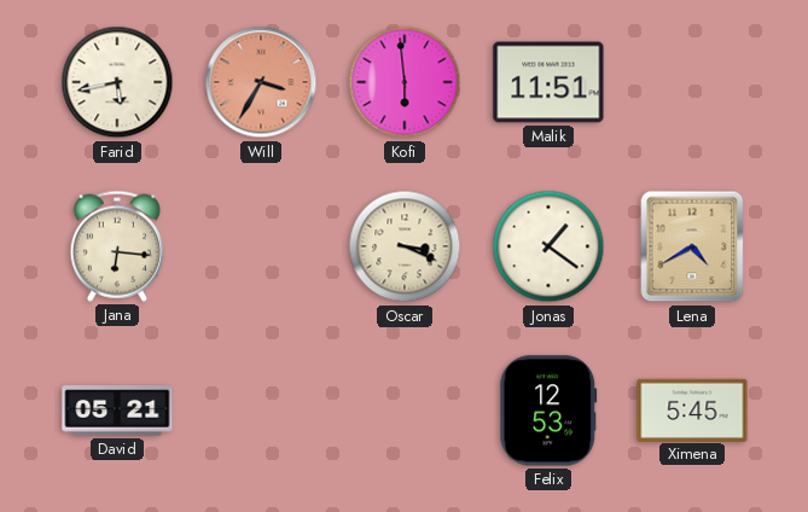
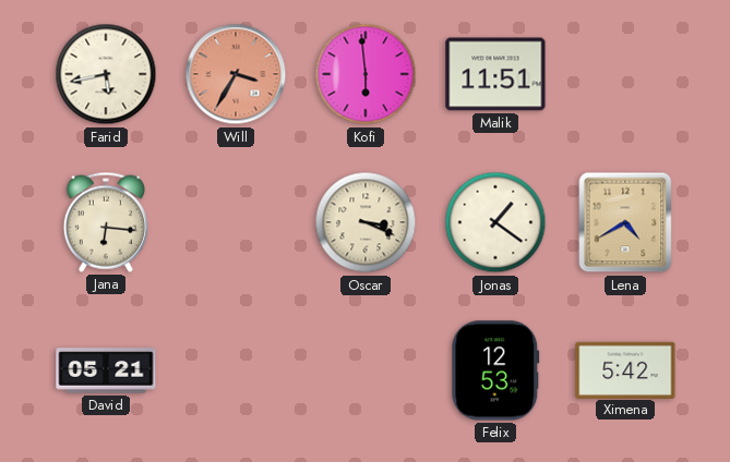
Ximena: 5:45 -> 5:42
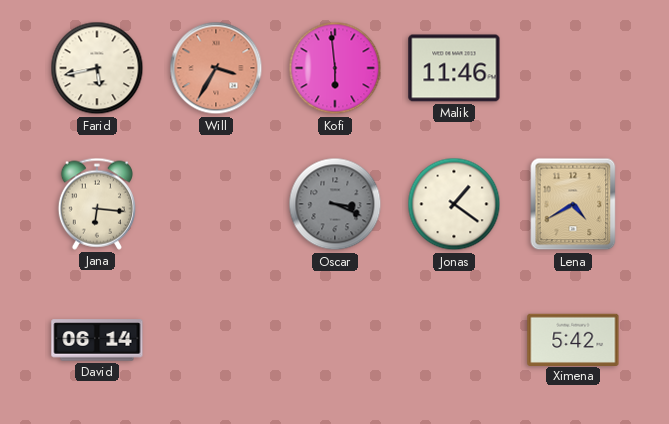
Malik: 11:51 -> 11:46
Oscar dial: cream -> grey
David: 05:21 -> 06:14
Felix: 12:53 -> none
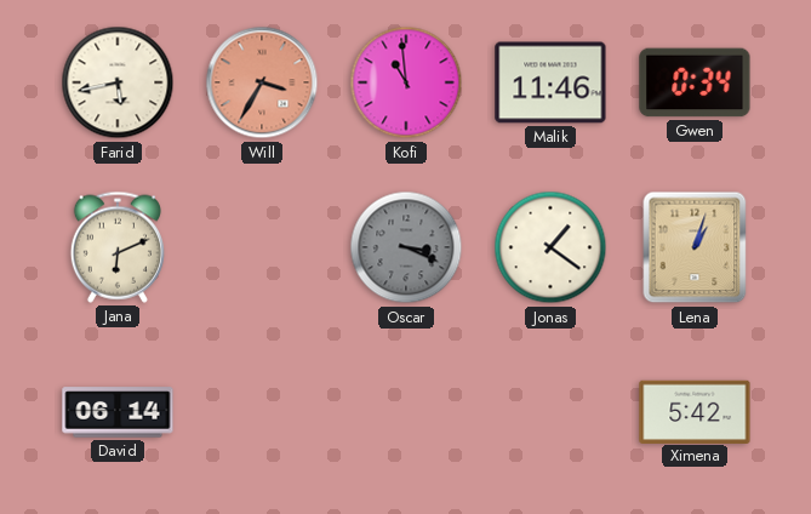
Kofi: 5:59 -> 10:59
Gwen: none -> 0:34
Jana: 6:16 -> 6:11
Lena: 4:40 -> 1:03
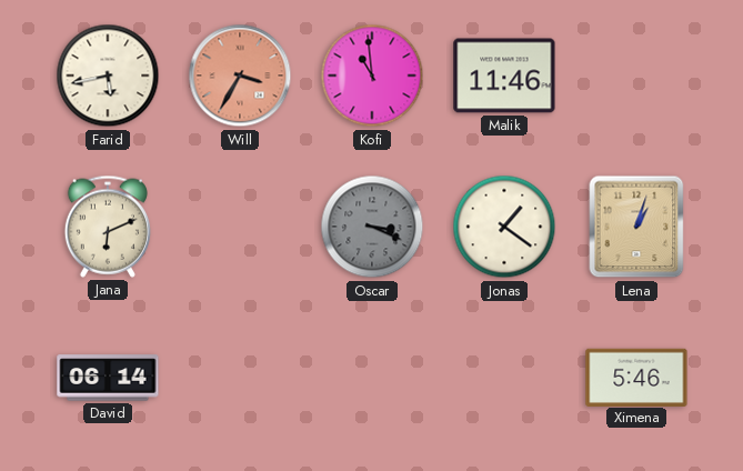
Gwen: 0:34 -> none
Ximena: 5:42 -> 5:46
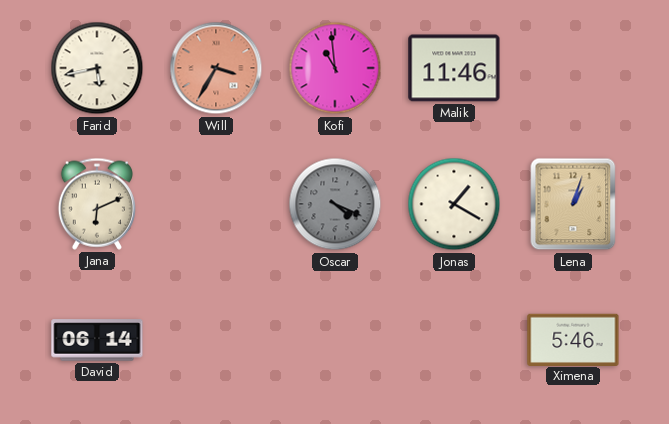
Oscar: 3:19 -> 4:19
Jonas: 1:21 -> 1:20
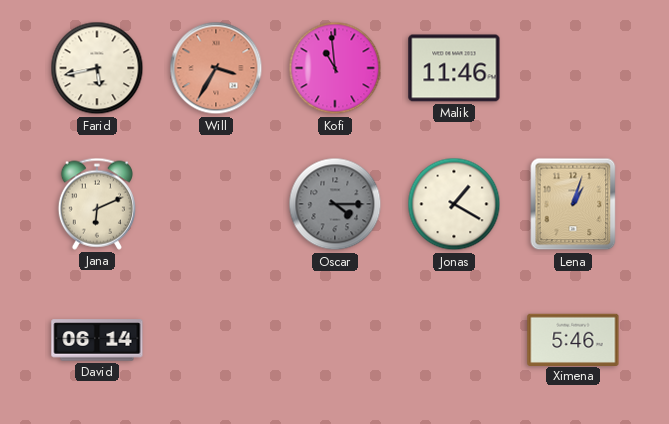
Oscar: 4:19 -> 4:15
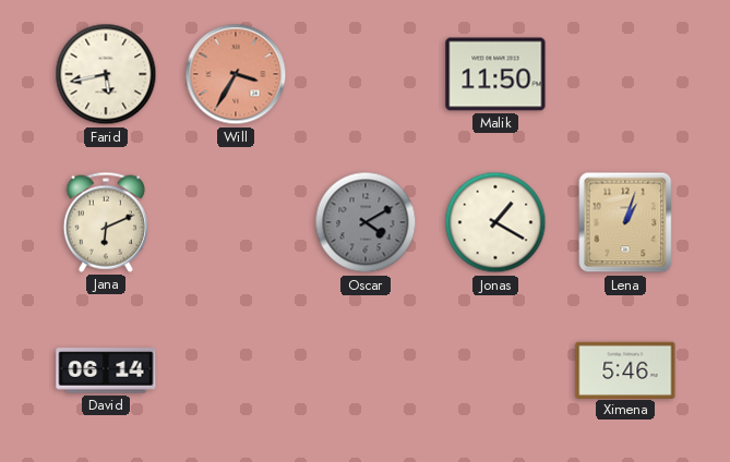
Kofi: 10:59 -> none
Malik: 11:46 -> 11:50
Oscar: 4:15 -> 4:10
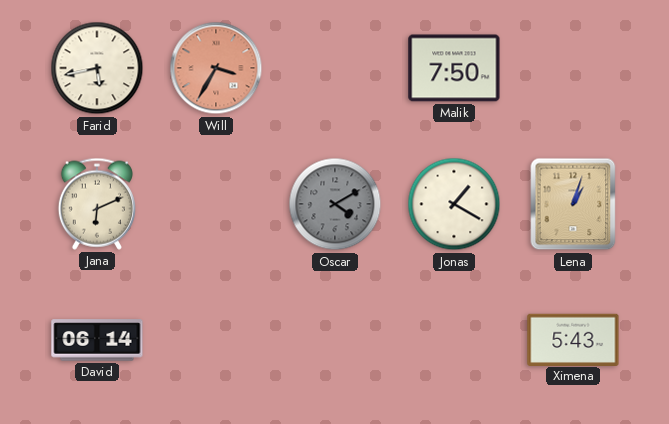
Malik: 11:50 -> 7:50
Ximena: 5:46 -> 5:43
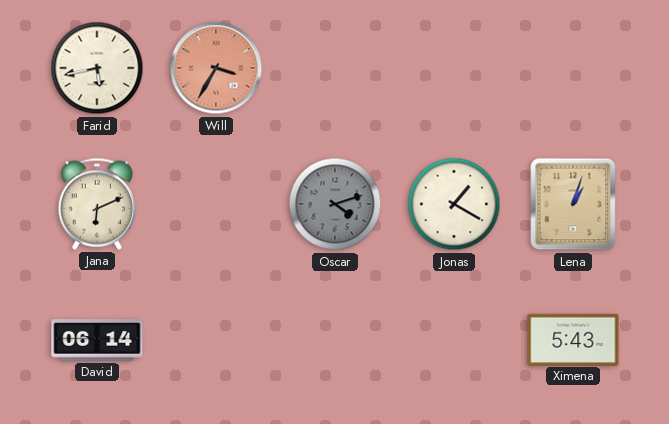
Malik: 7:50 -> none
Oscar: 4:10 -> 4:12
